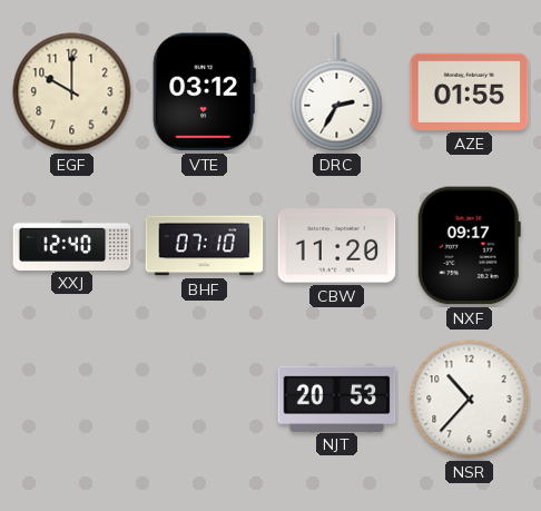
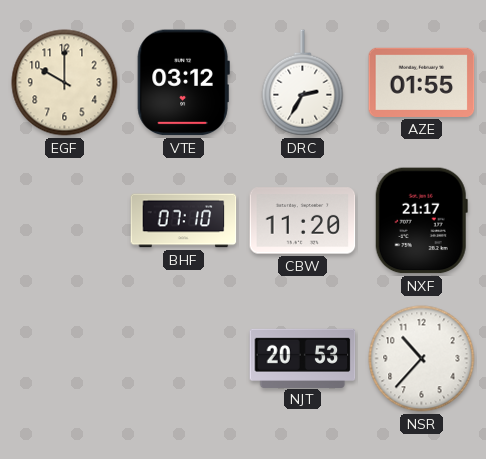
XXJ: 12:40 -> none
NXF: 09:17 -> 21:17
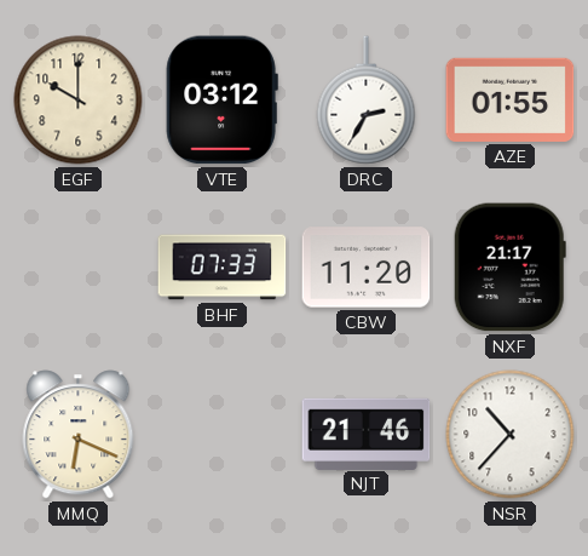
BHF: 07:10 -> 07:33
MMQ: none -> 6:19
NJT: 20:53 -> 21:46
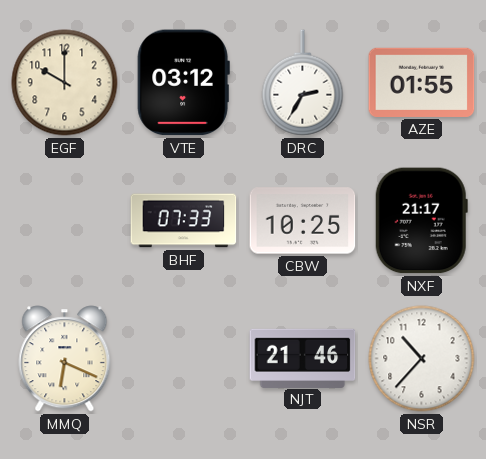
CBW: 11:20 -> 10:25
